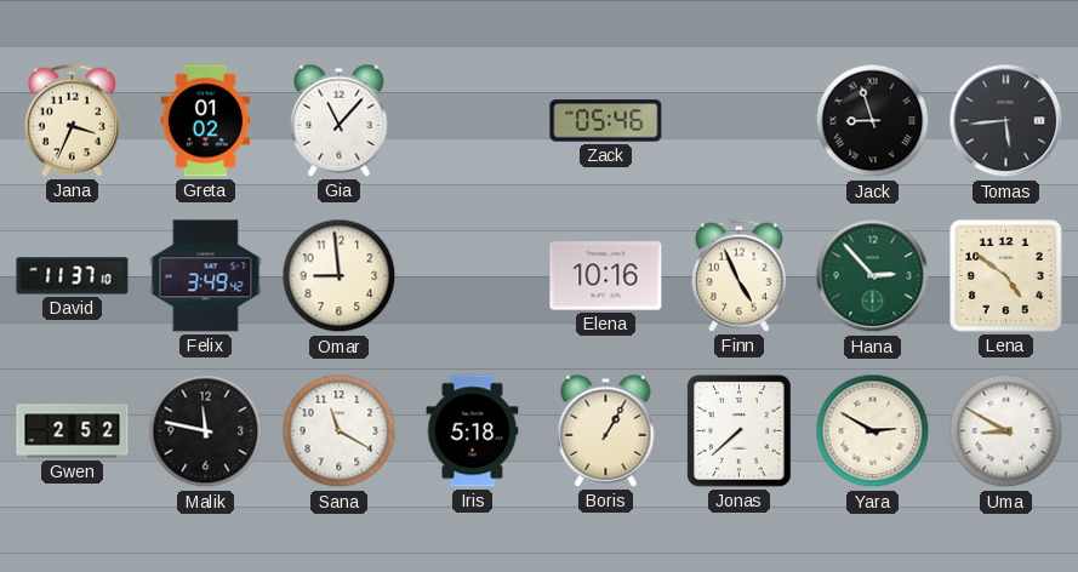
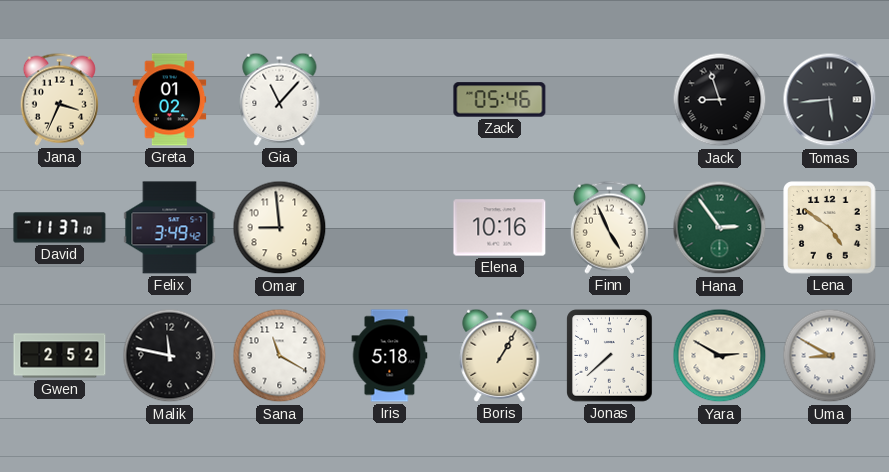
Hana: 2:53 -> 2:54
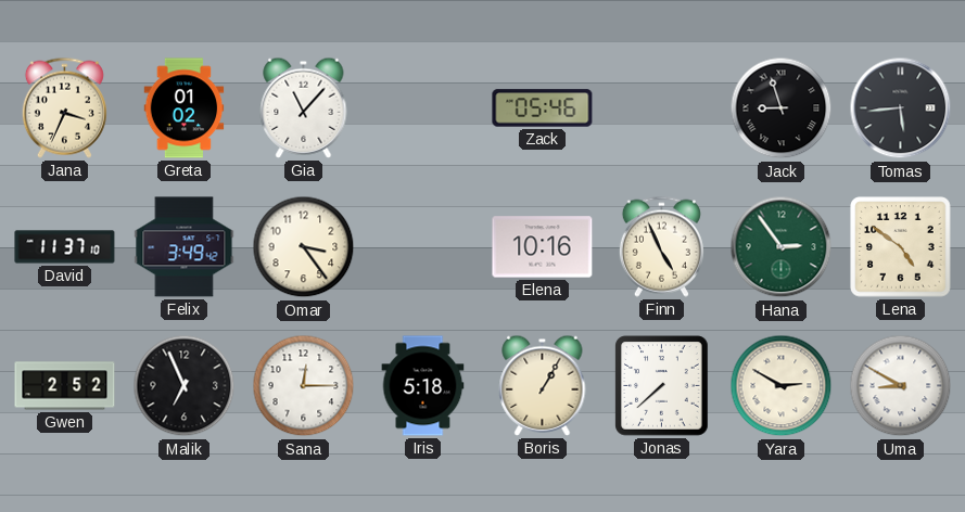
Omar: 8:59 -> 3:24
Malik: 11:47 -> 6:56
Sana: 11:20 -> 12:15
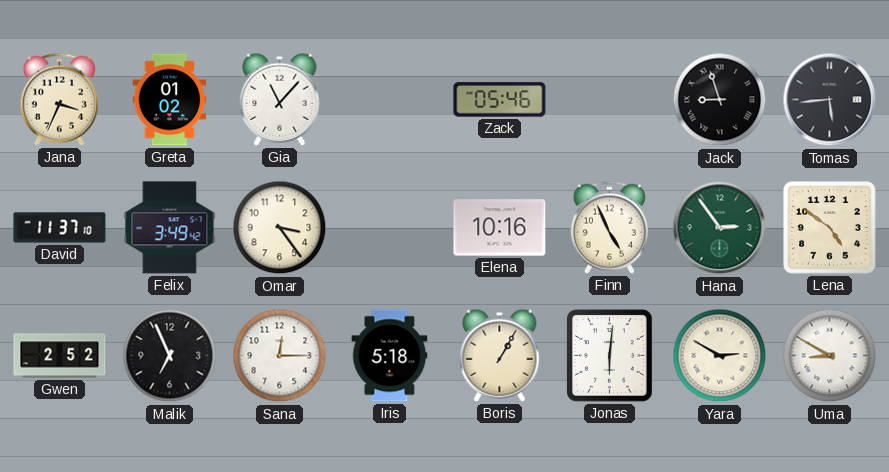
Jonas: 7:38 -> 6:01
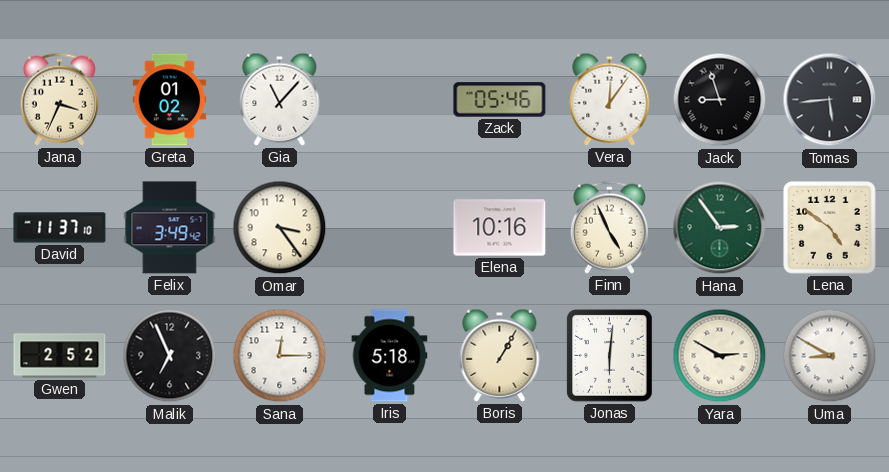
Vera: none -> 12:06
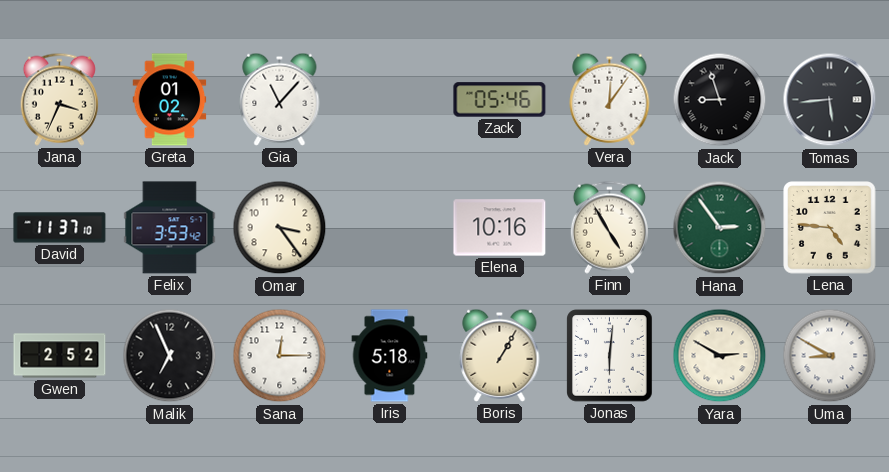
Felix: 3:49 -> 3:53
Finn: 4:56 -> 4:55
Lena: 4:51 -> 4:46
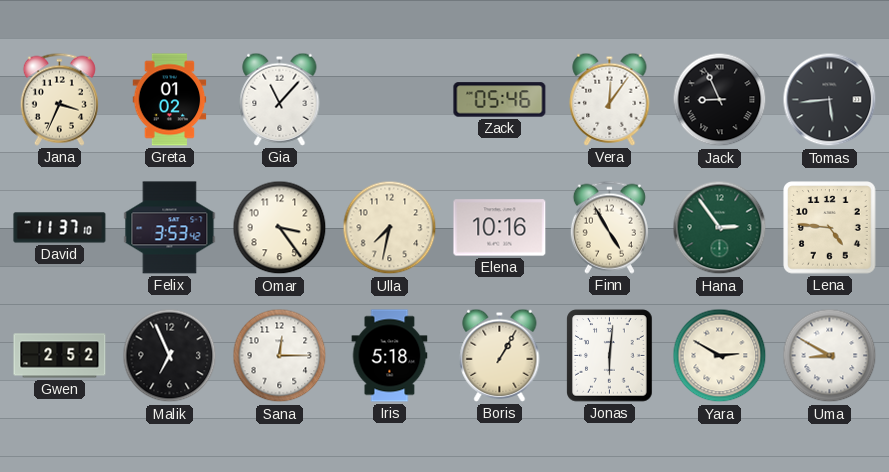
Jack: 8:57 -> 8:56
Ulla: none -> 7:32
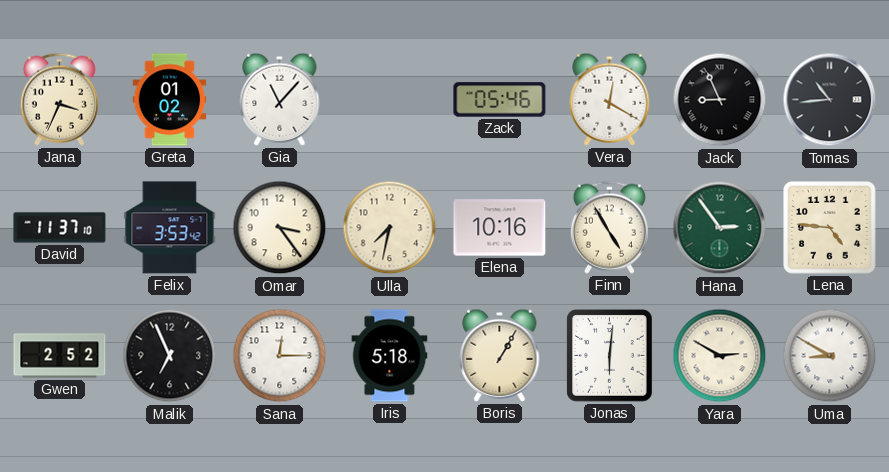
Vera: 12:06 -> 12:20
Tomas: 5:44 -> 10:44
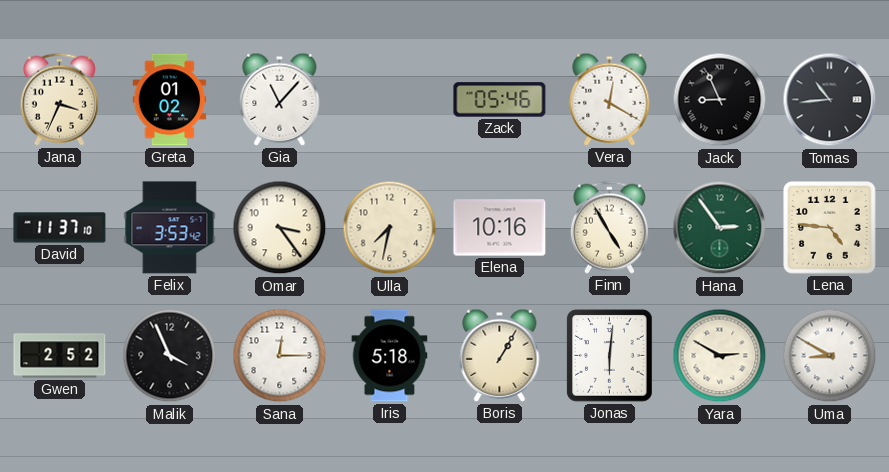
Malik: 6:56 -> 3:56
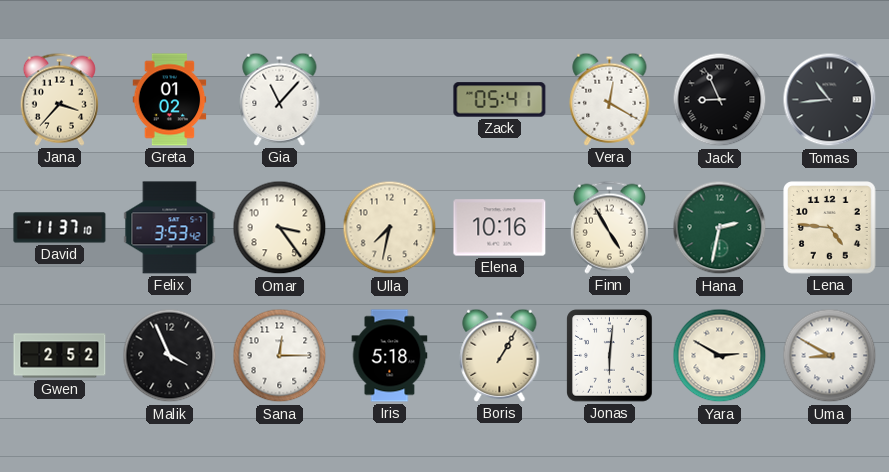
Jana: 3:34 -> 3:37
Zack: 05:46 -> 05:41
Hana: 2:54 -> 2:32
